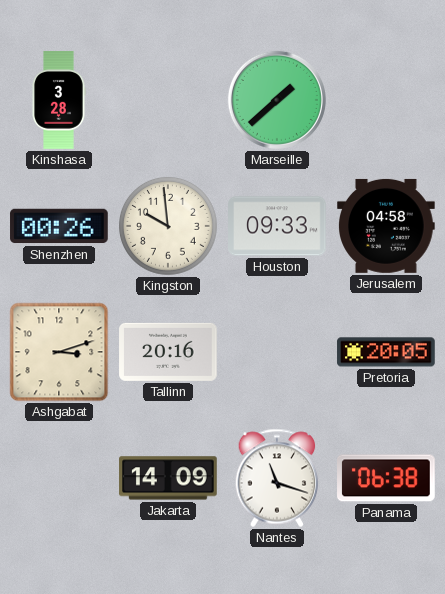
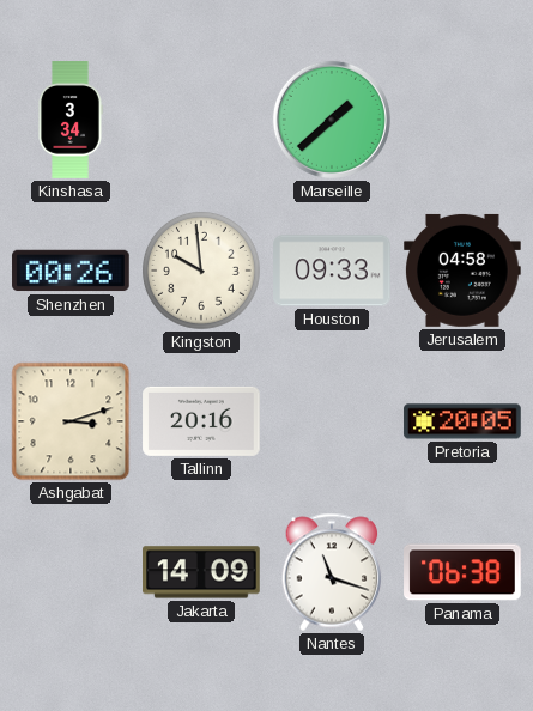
Kinshasa: 3:28 -> 3:34
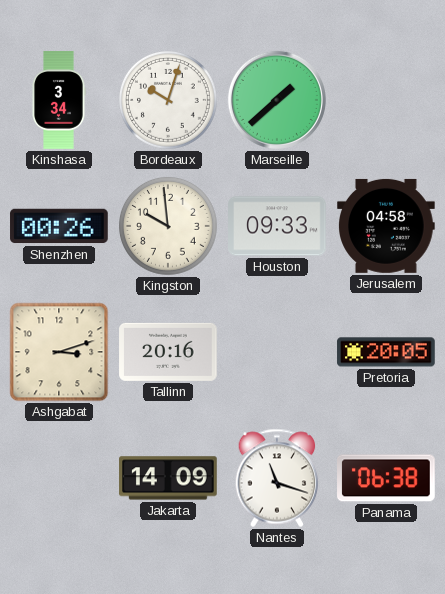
Bordeaux: none -> 10:03
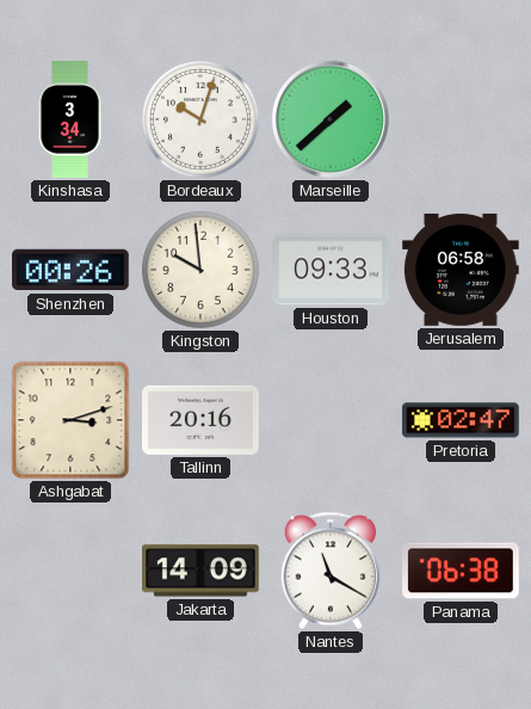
Jerusalem: 04:58 -> 06:58
Pretoria: 20:05 -> 02:47
Nantes: 11:18 -> 11:20
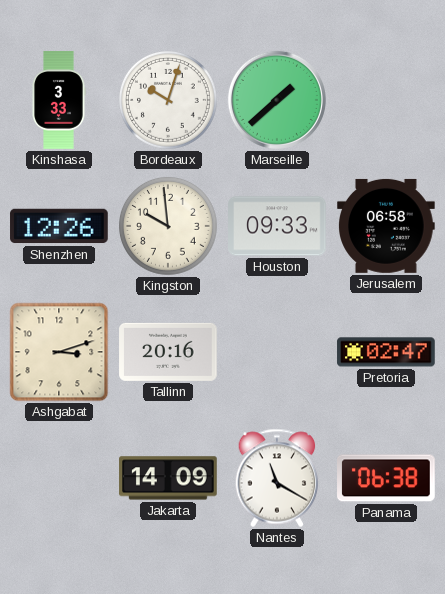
Kinshasa: 3:34 -> 3:33
Shenzhen: 00:26 -> 12:26
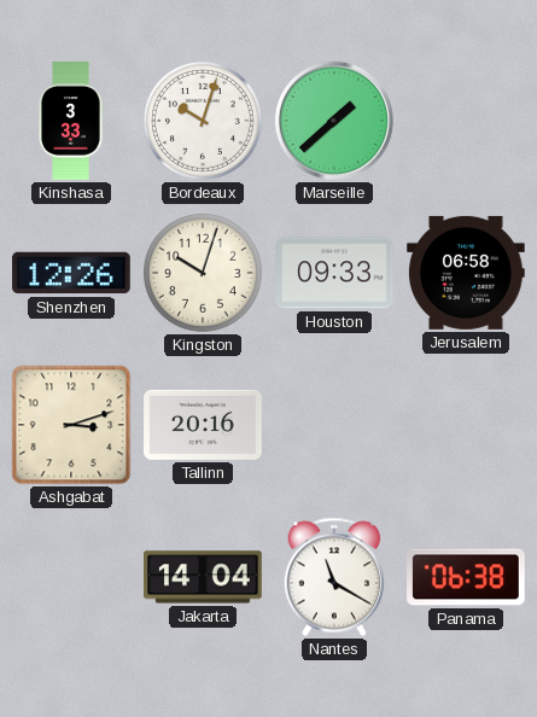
Kingston: 9:59 -> 10:03
Pretoria: 02:47 -> none
Jakarta: 14:09 -> 14:04
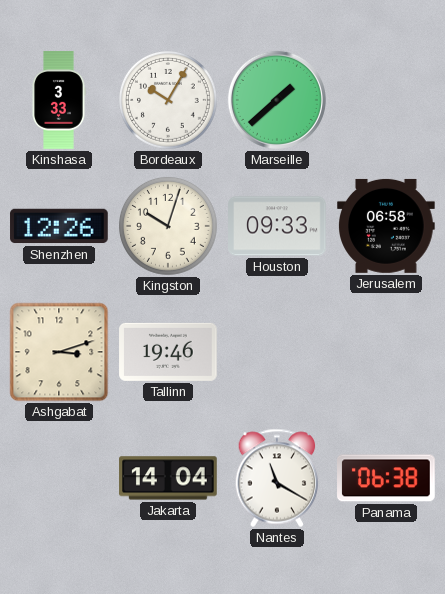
Bordeaux: 10:03 -> 10:05
Tallinn: 20:16 -> 19:46
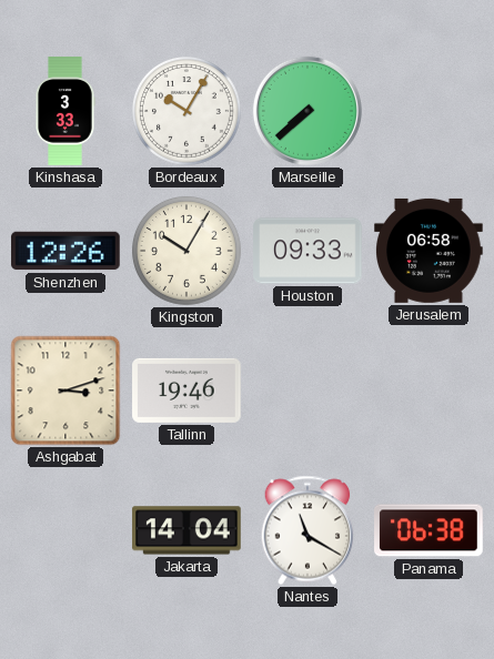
Marseille: 1:38 -> 7:38
Kingston: 10:03 -> 10:05
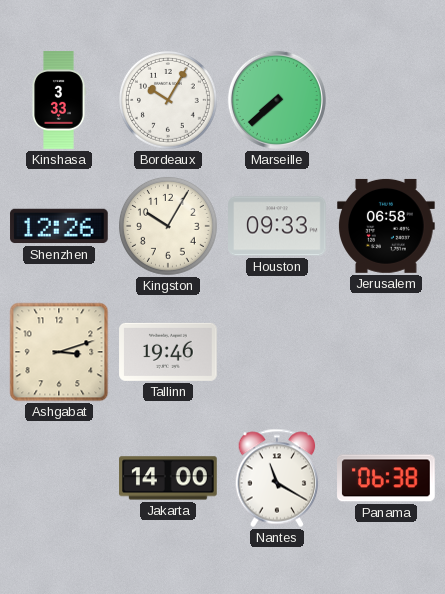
Jakarta: 14:04 -> 14:00
